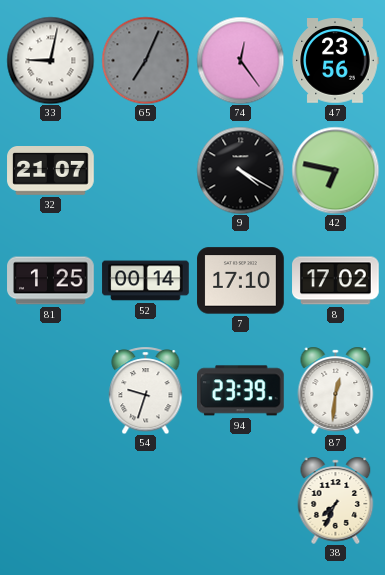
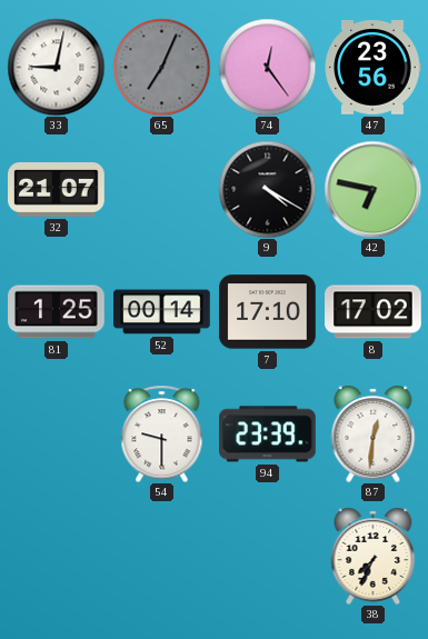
54: 9:33 -> 9:30
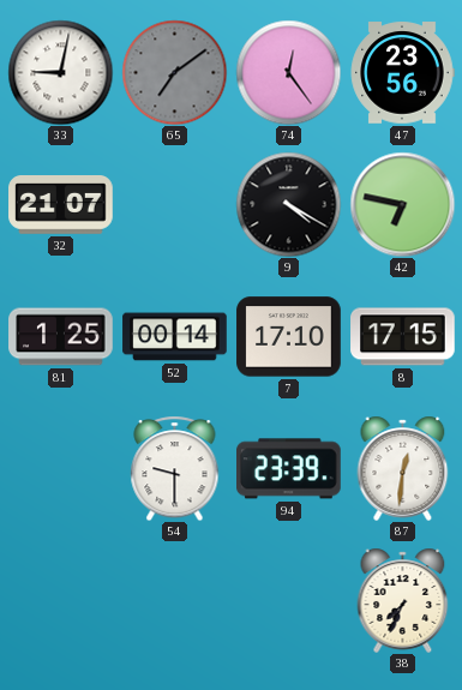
65: 7:04 -> 7:09
8: 17:02 -> 17:15
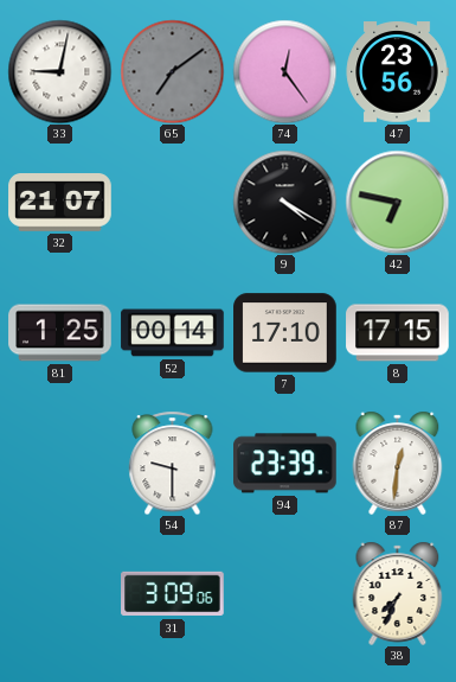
31: none -> 3:09
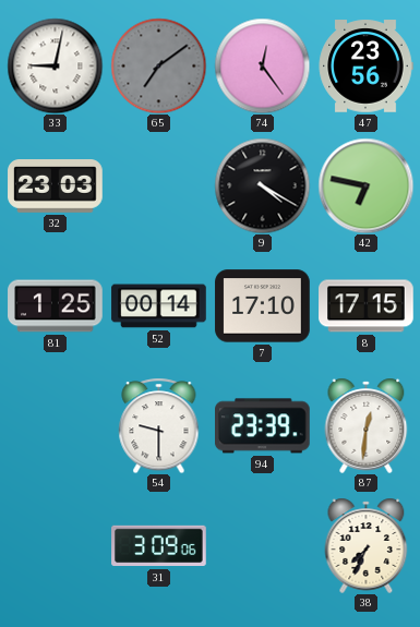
32: 21:07 -> 23:03
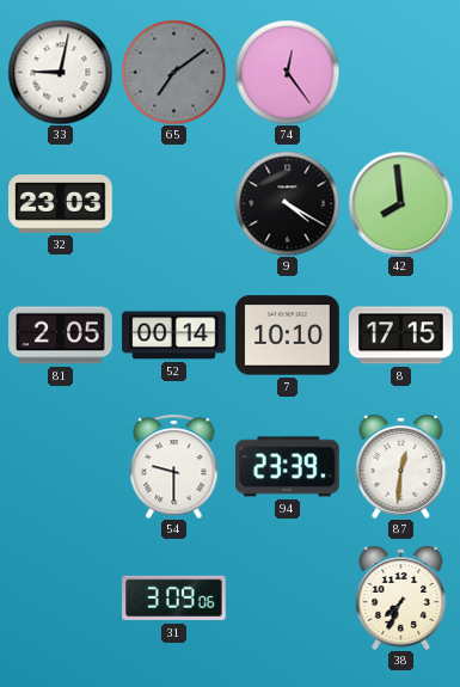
47: 23:56 -> none
42: 6:47 -> 7:59
81: 1:25 -> 2:05
7: 17:10 -> 10:10
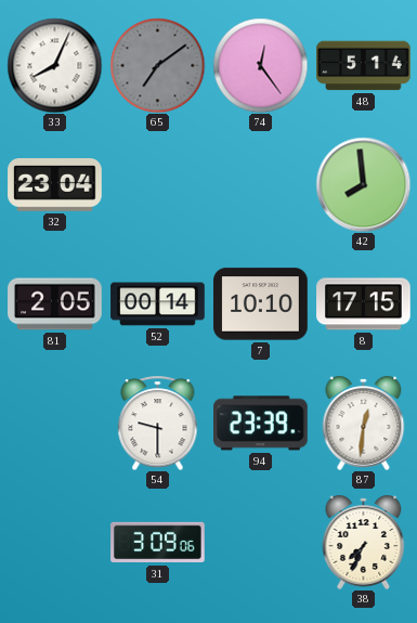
33: 9:02 -> 8:04
48: none -> 5:14
32: 23:03 -> 23:04
9: 4:20 -> none
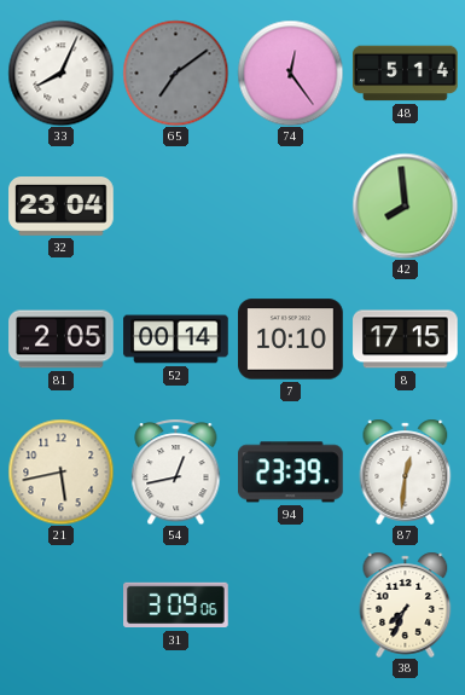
21: none -> 5:43
54: 9:30 -> 12:43
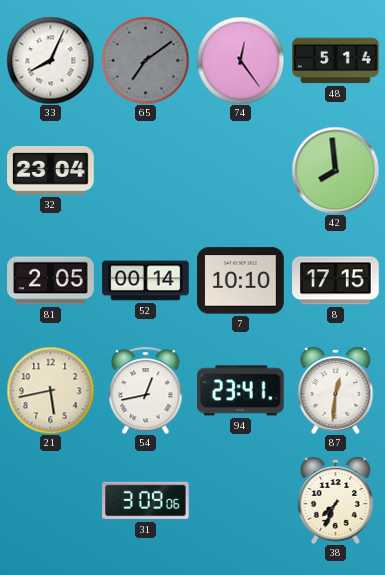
94: 23:39 -> 23:41
